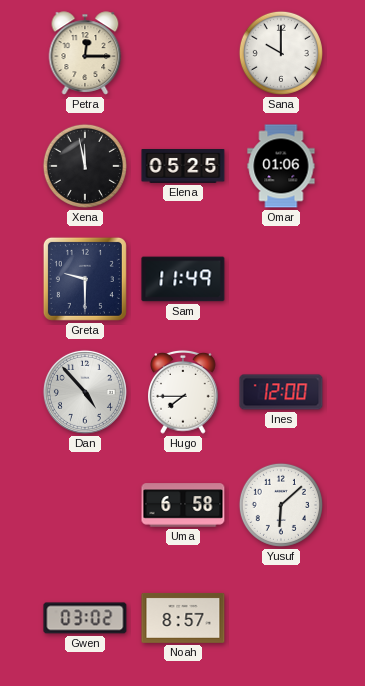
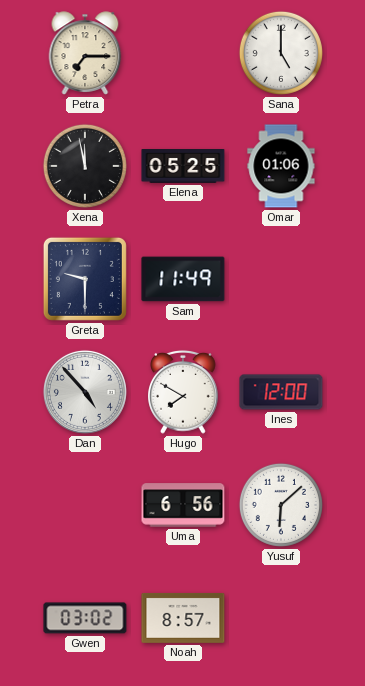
Petra: 12:15 -> 7:15
Sana: 10:00 -> 5:00
Hugo: 7:45 -> 7:50
Uma: 6:58 -> 6:56
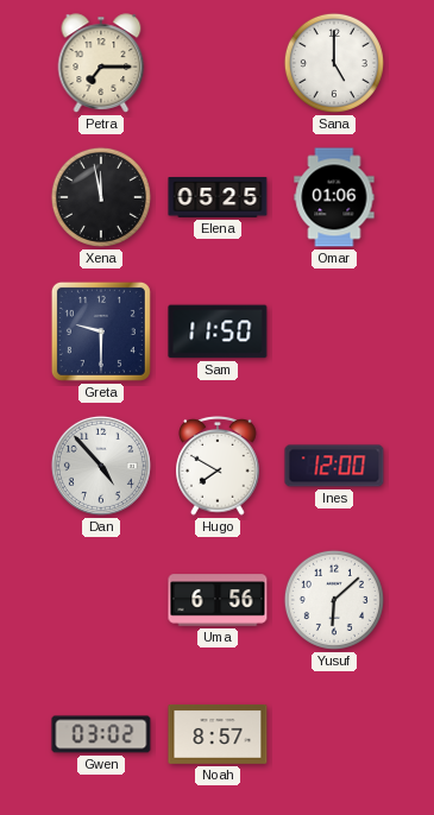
Sam: 11:49 -> 11:50
